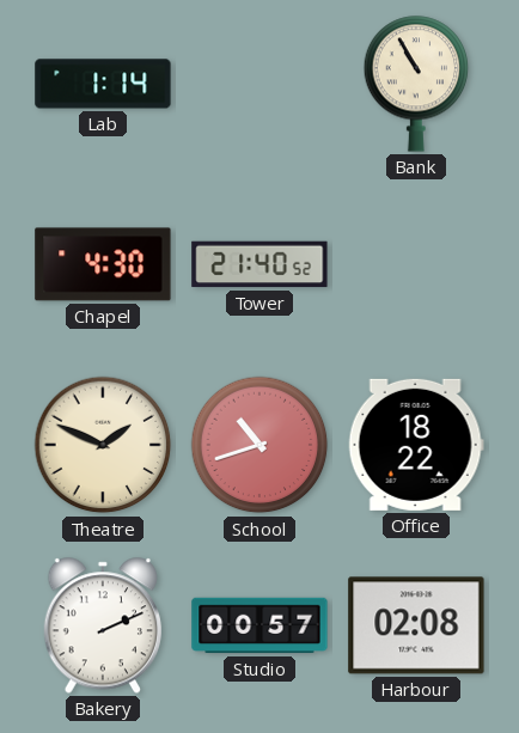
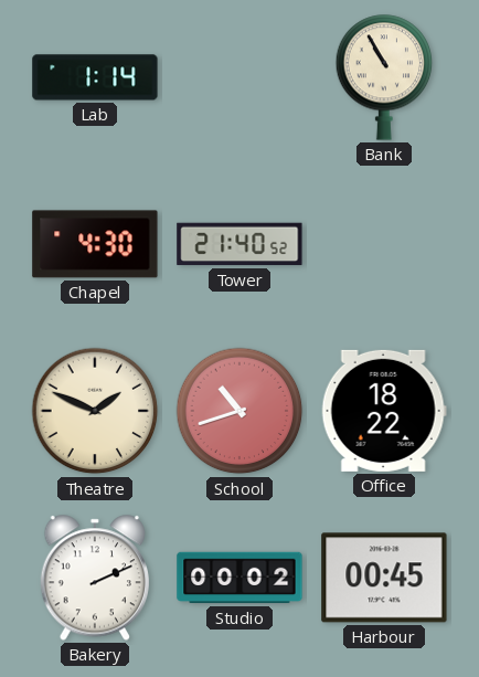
Studio: 00:57 -> 00:02
Harbour: 02:08 -> 00:45
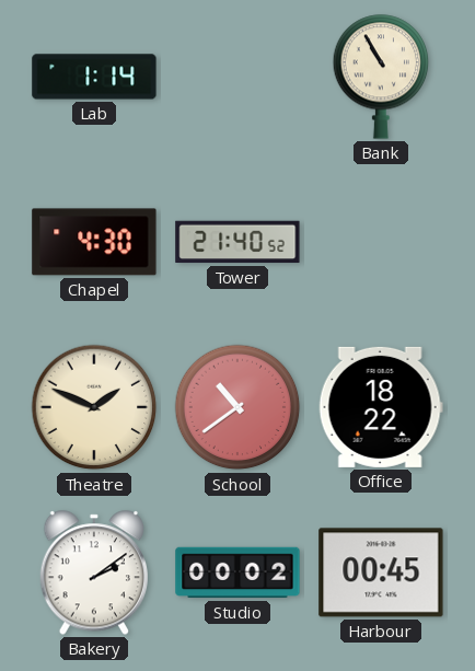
School: 10:42 -> 10:39
Bakery: 2:11 -> 2:09
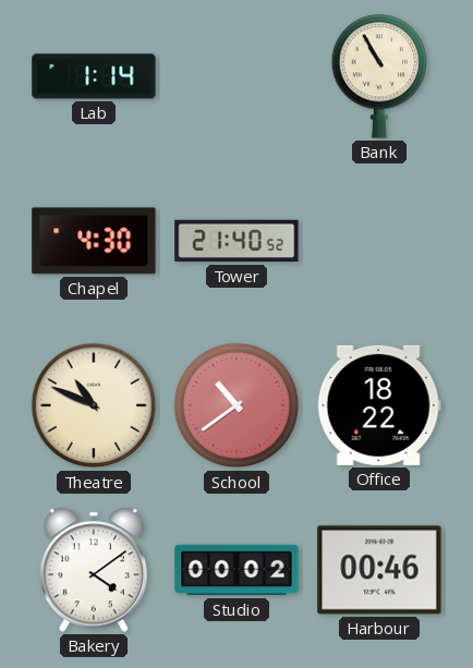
Theatre: 1:49 -> 10:49
Bakery: 2:09 -> 4:09
Harbour: 00:45 -> 00:46
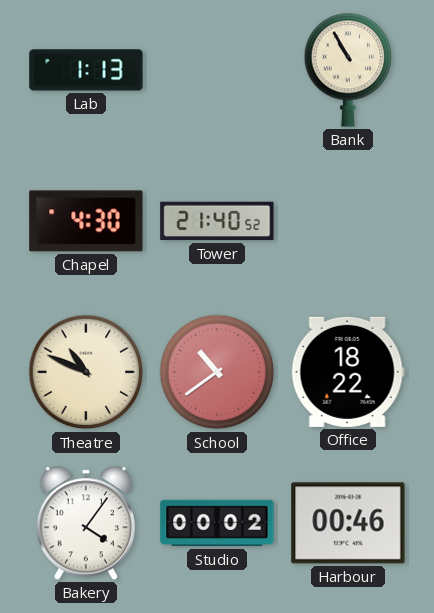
Lab: 1:14 -> 1:13
Bakery: 4:09 -> 4:06
